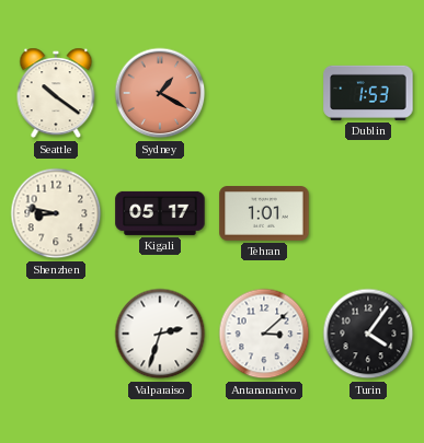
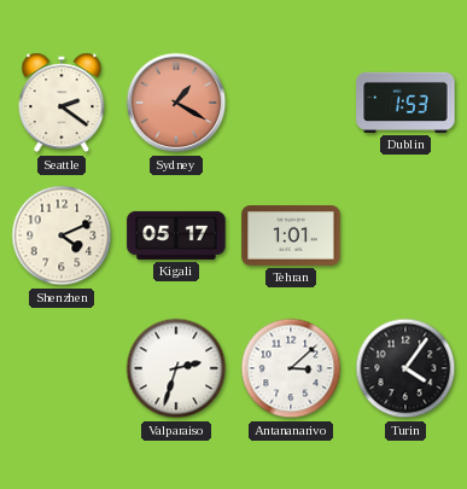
Seattle: 10:21 -> 2:21
Shenzhen: 8:47 -> 4:11
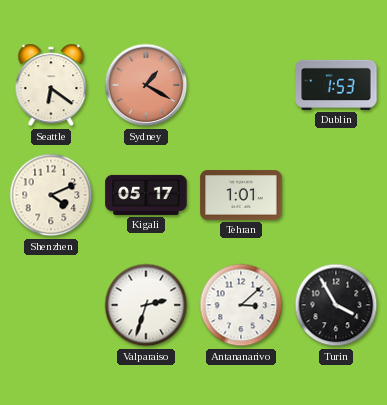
Seattle: 2:21 -> 6:21
Turin: 4:06 -> 3:55
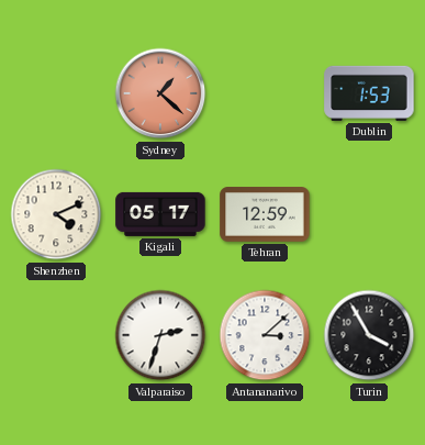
Seattle: 6:21 -> none
Sydney: 1:20 -> 1:22
Tehran: 1:01 -> 12:59
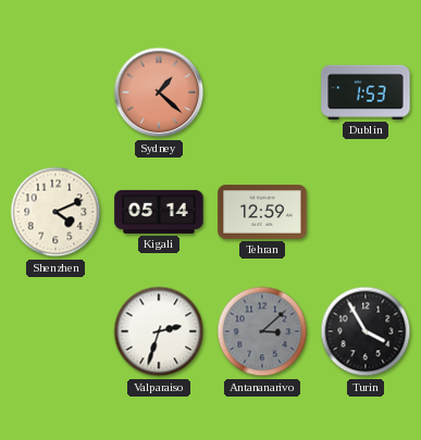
Kigali: 05:17 -> 05:14
Antananarivo dial: white -> grey
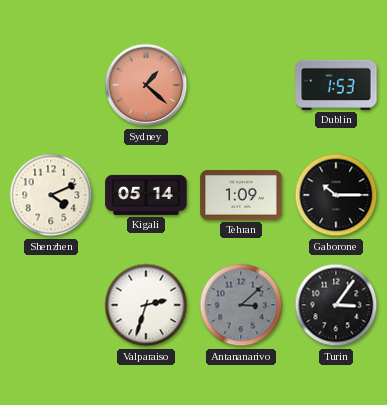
Tehran: 12:59 -> 1:09
Gaborone: none -> 10:15
Turin: 3:55 -> 3:06
